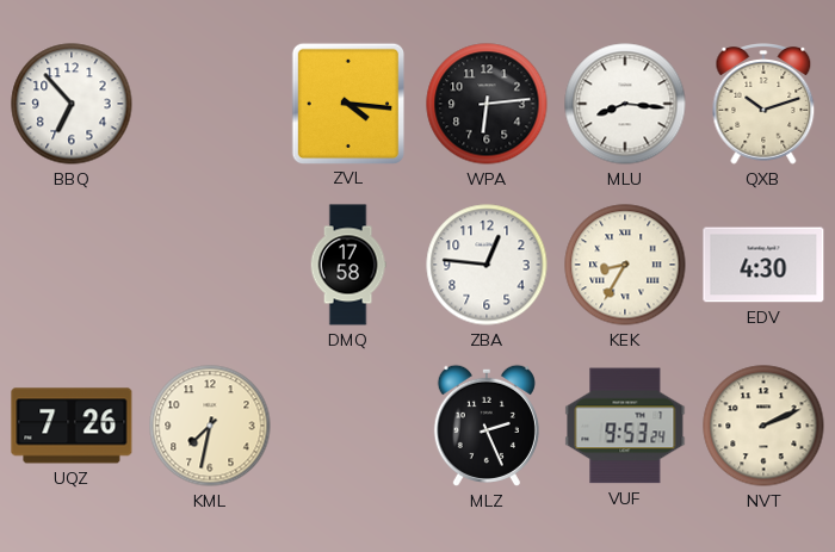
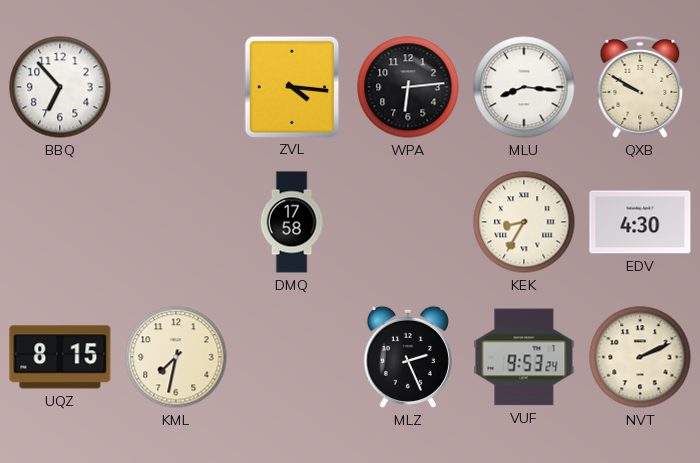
QXB: 10:12 -> 9:50
ZBA: 12:46 -> none
UQZ: 7:26 -> 8:15
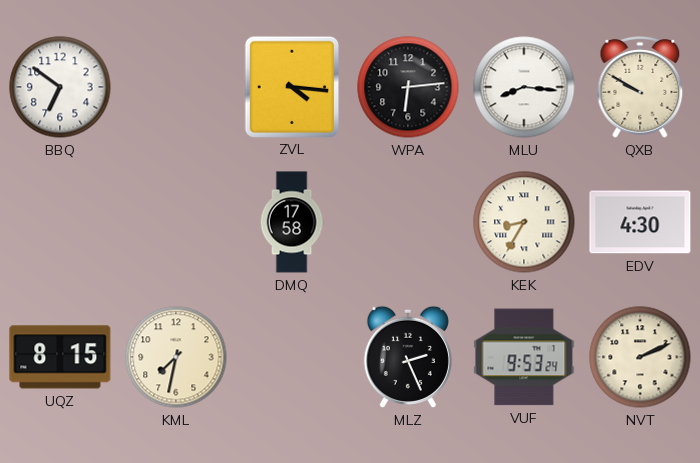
BBQ: 6:53 -> 6:51
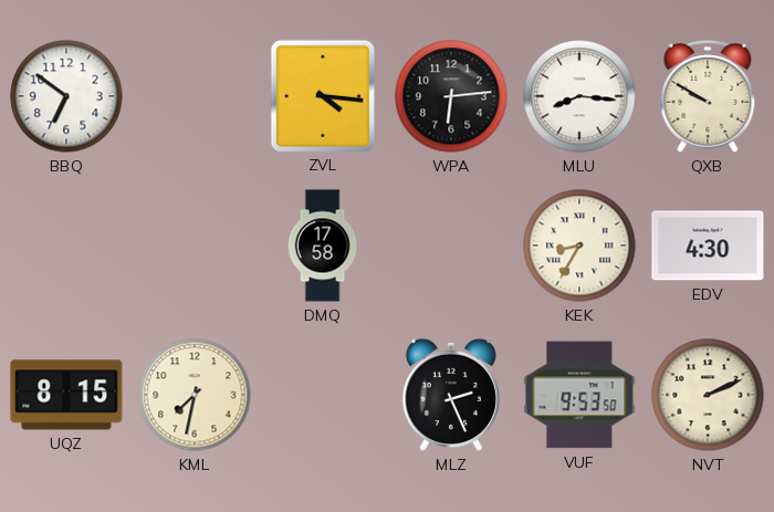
VUF: 9:53:24 -> 9:53:50
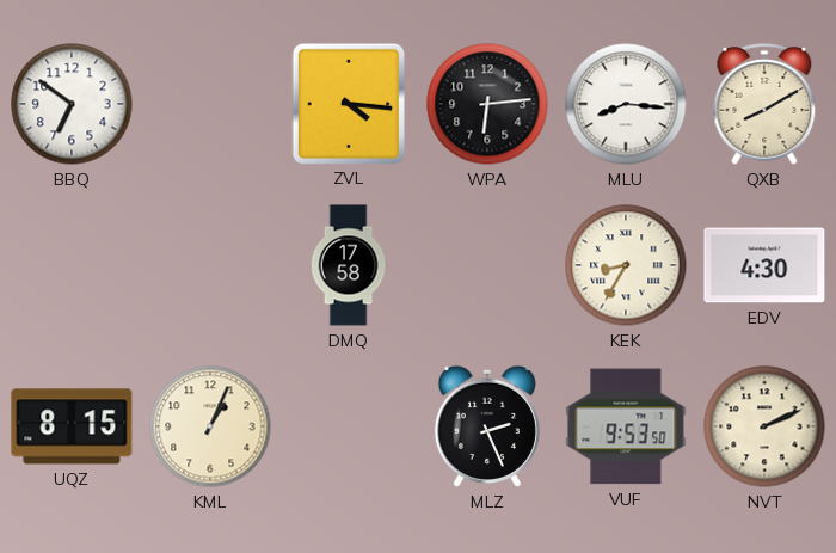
QXB: 9:50 -> 8:10
KML: 7:32 -> 1:04
